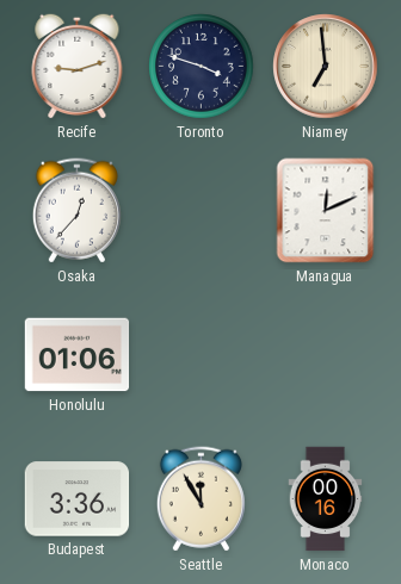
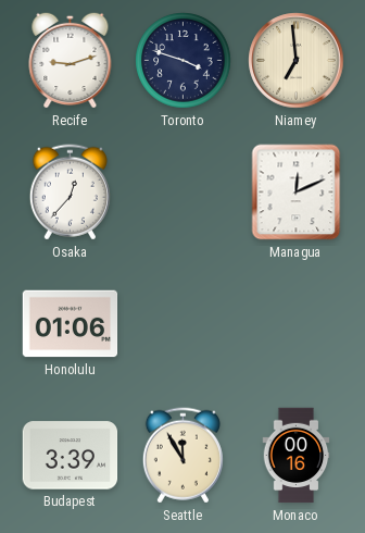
Budapest: 3:36 -> 3:39
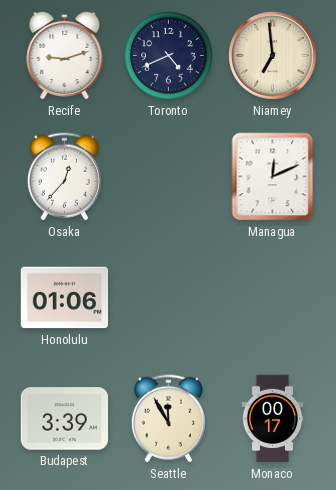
Toronto: 3:48 -> 4:41
Monaco: 00:16 -> 00:17
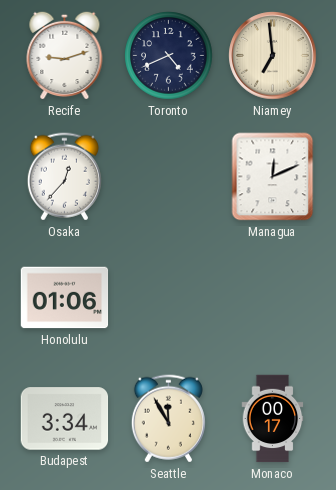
Budapest: 3:39 -> 3:34
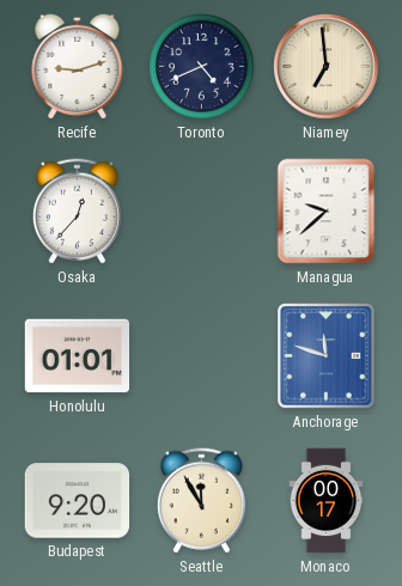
Managua: 12:11 -> 9:38
Honolulu: 01:06 -> 01:01
Anchorage: none -> 11:48
Budapest: 3:34 -> 9:20
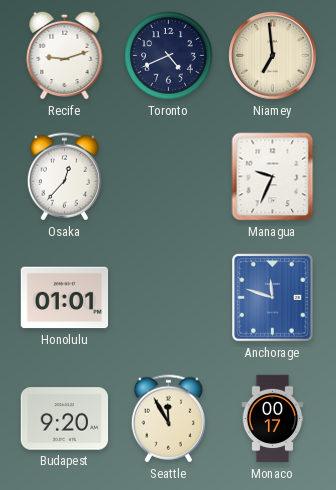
Managua: 9:38 -> 9:34
